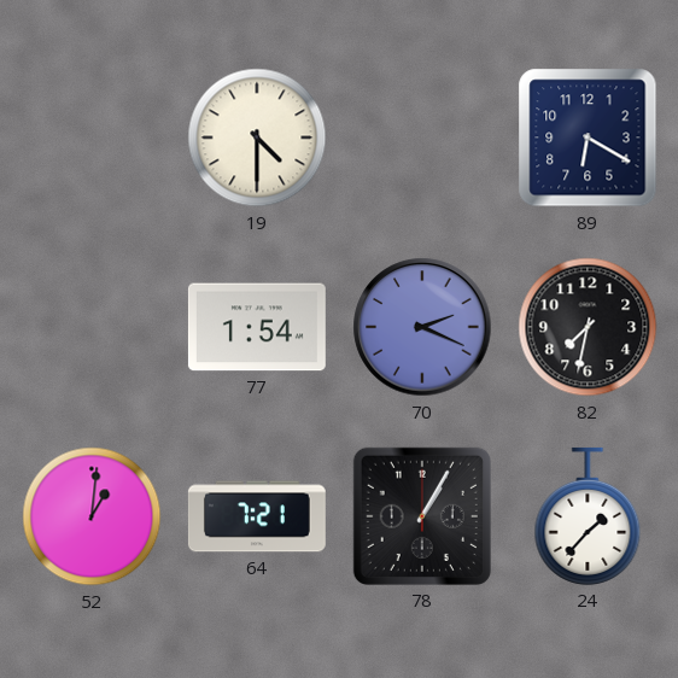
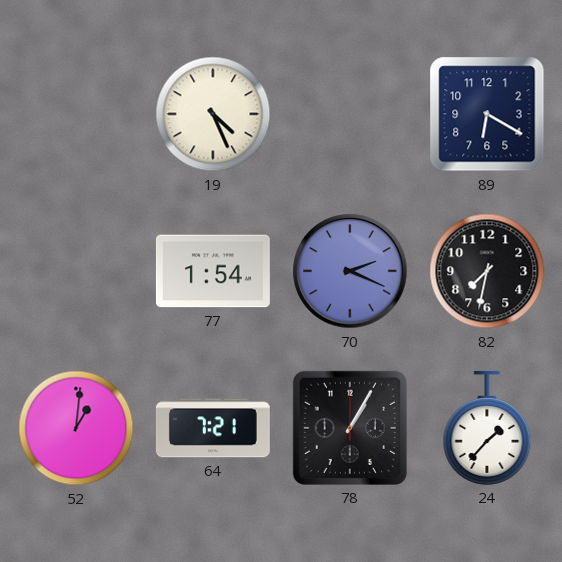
19: 4:30 -> 4:26
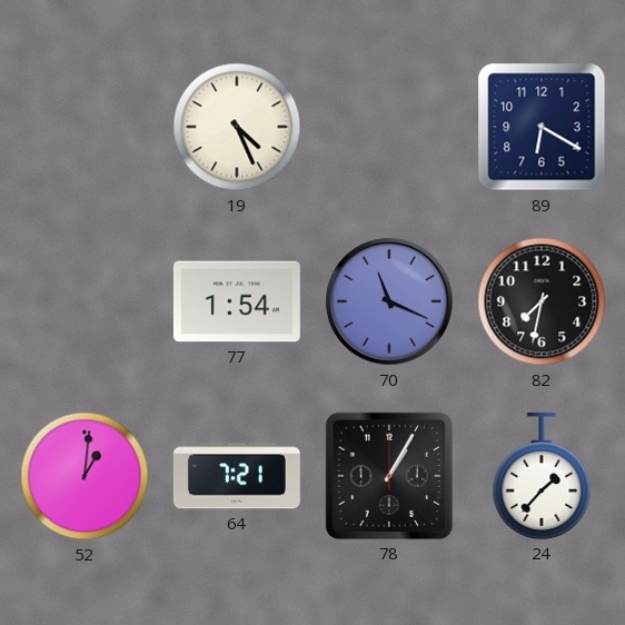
70: 2:19 -> 11:19
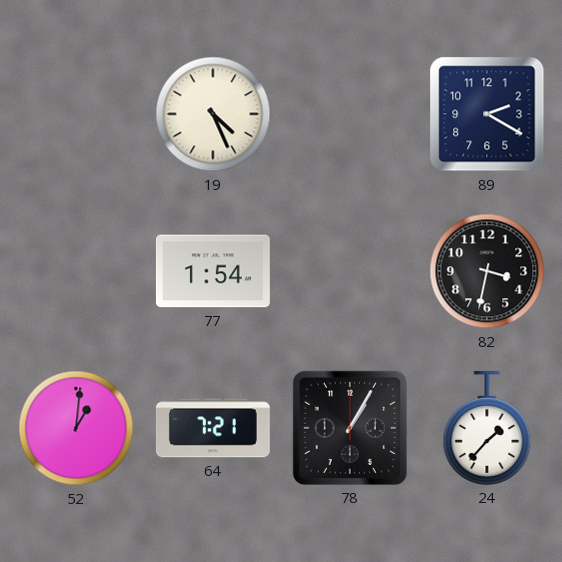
89: 6:20 -> 2:20
70: 11:19 -> none
82: 7:32 -> 3:32
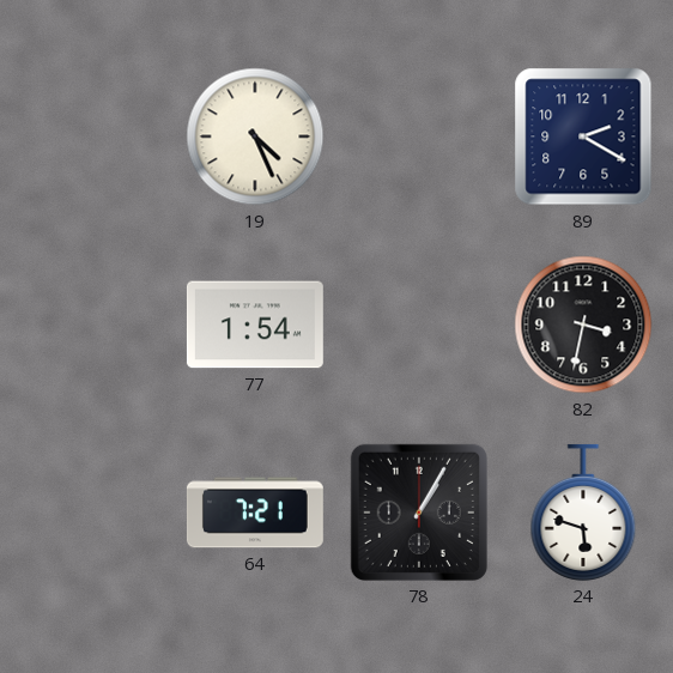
52: 1:01 -> none
24: 1:37 -> 5:48
